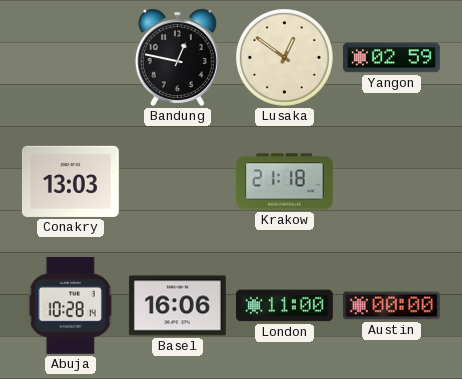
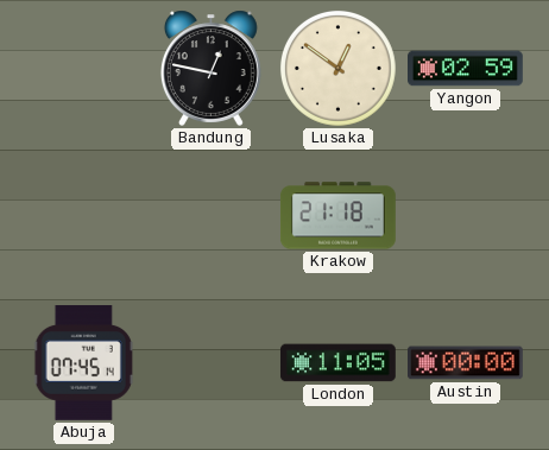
Conakry: 13:03 -> none
Abuja: 10:28 -> 07:45
Basel: 16:06 -> none
London: 11:00 -> 11:05
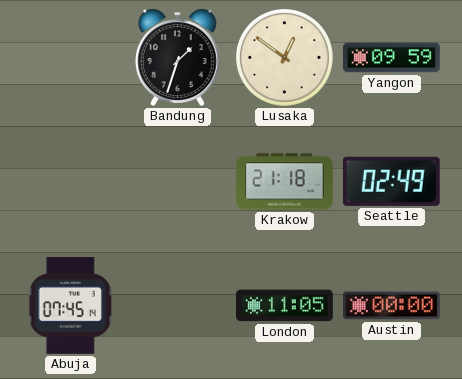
Bandung: 12:47 -> 1:33
Yangon: 02:59 -> 09:59
Seattle: none -> 02:49
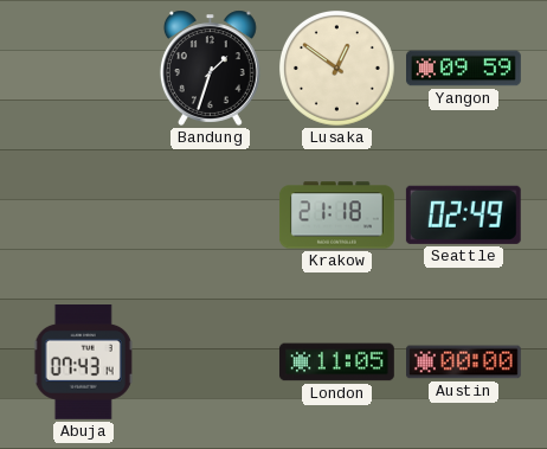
Abuja: 07:45 -> 07:43
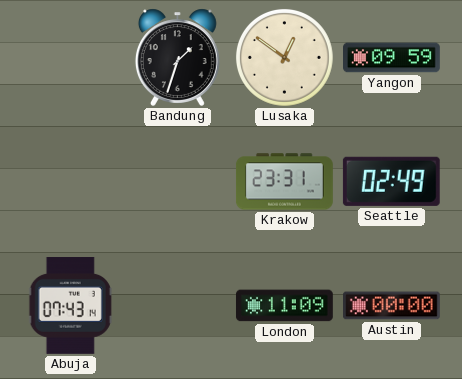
Krakow: 21:18 -> 23:31
London: 11:05 -> 11:09
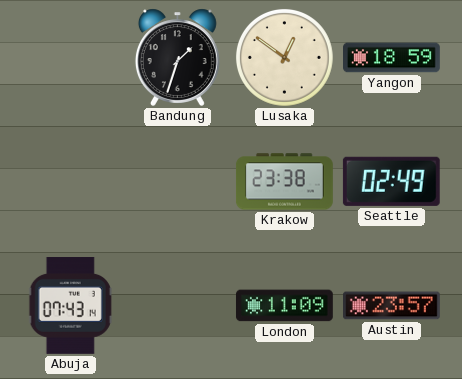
Yangon: 09:59 -> 18:59
Krakow: 23:31 -> 23:38
Austin: 00:00 -> 23:57
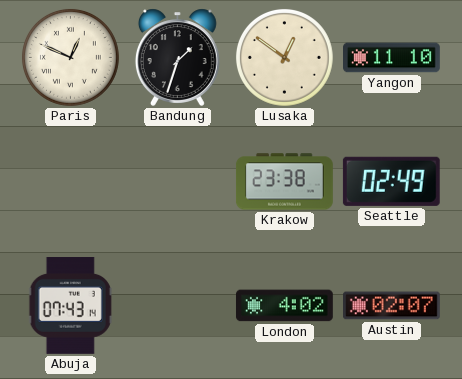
Paris: none -> 12:49
Yangon: 18:59 -> 11:10
London: 11:09 -> 4:02
Austin: 23:57 -> 02:07
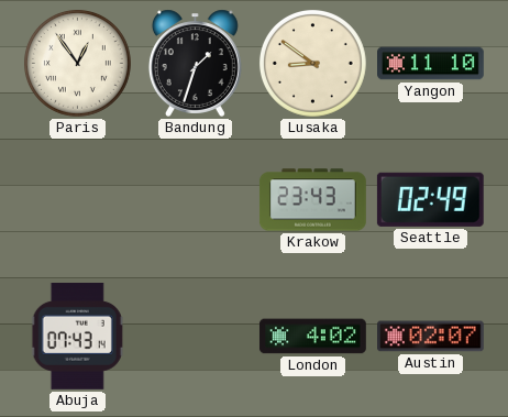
Paris: 12:49 -> 12:54
Lusaka: 12:51 -> 8:51
Krakow: 23:38 -> 23:43
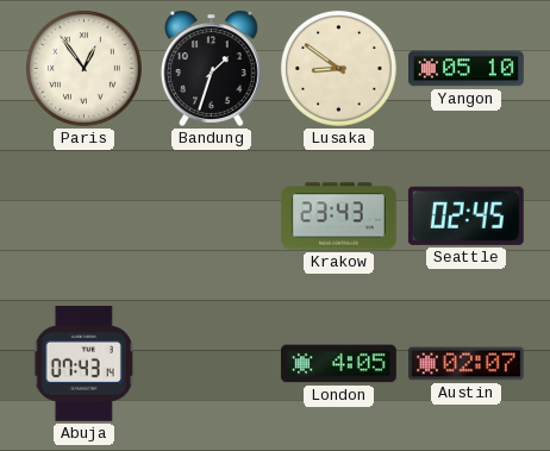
Yangon: 11:10 -> 05:10
Seattle: 02:49 -> 02:45
London: 4:02 -> 4:05
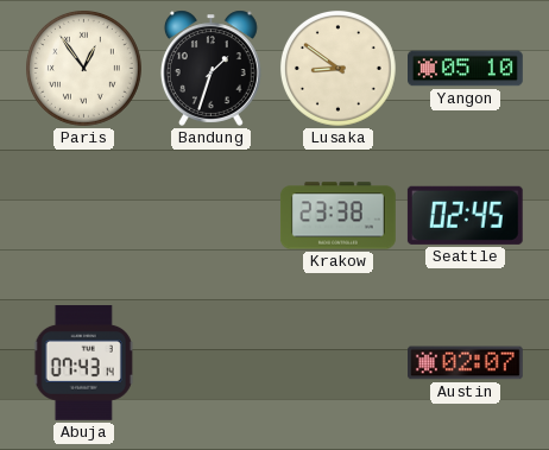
Krakow: 23:43 -> 23:38
London: 4:05 -> none
